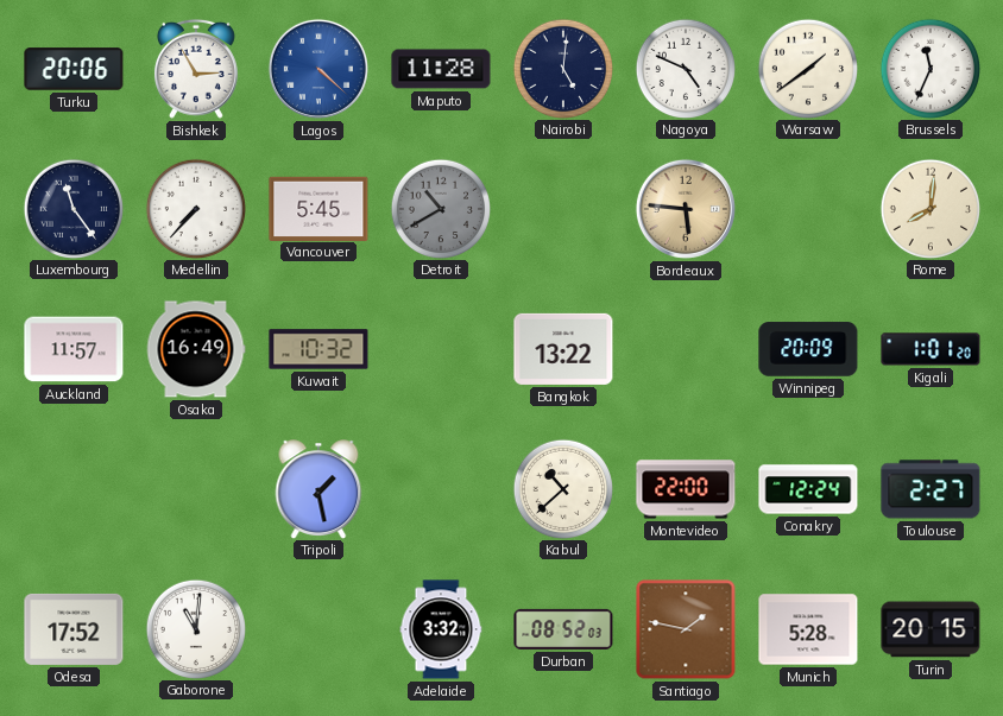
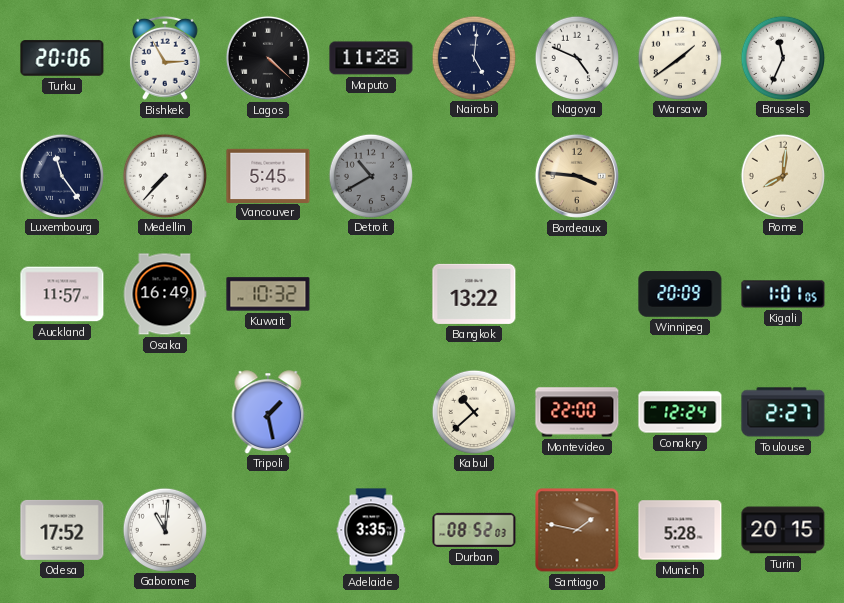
Lagos dial: blue -> black
Bordeaux: 5:46 -> 3:46
Kigali: 1:01:20 -> 1:01:05
Adelaide: 3:32 -> 3:35
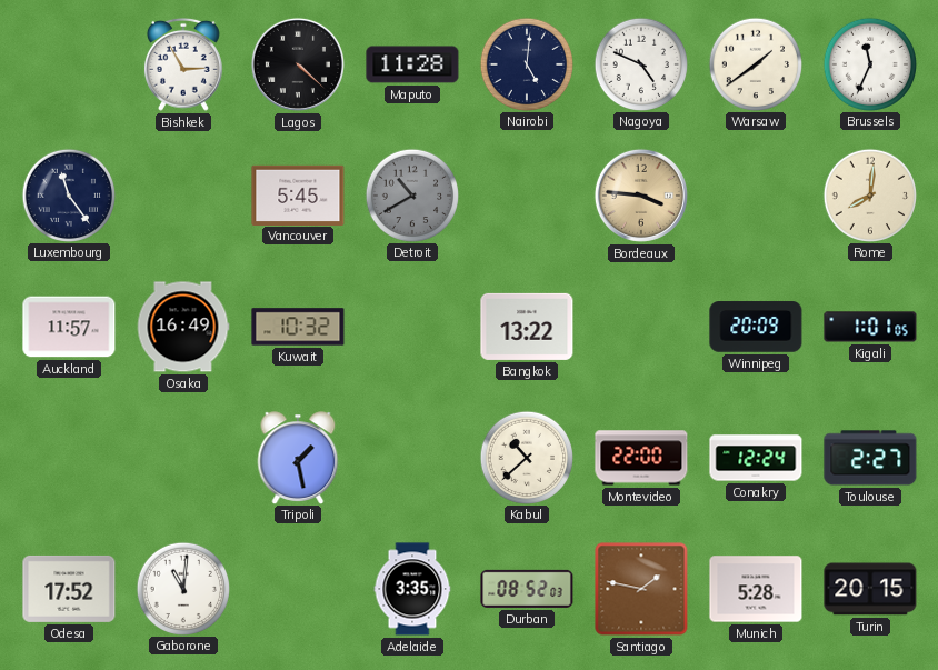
Turku: 20:06 -> none
Medellin: 7:37 -> none
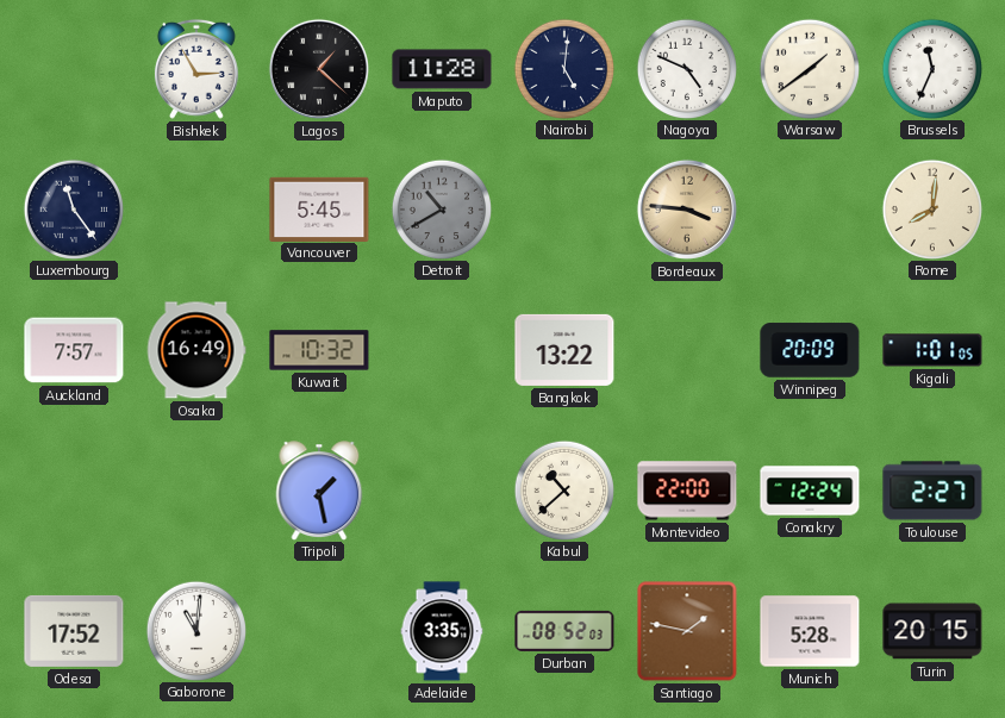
Lagos: 4:22 -> 1:22
Auckland: 11:57 -> 7:57
